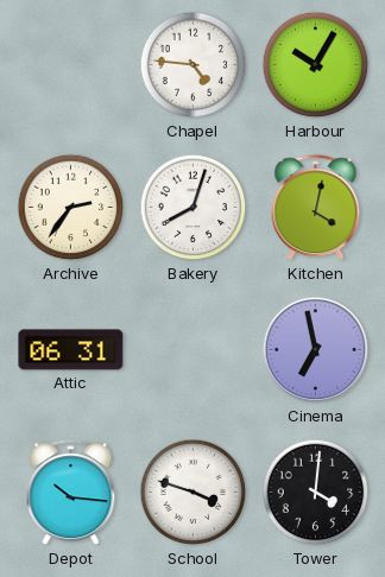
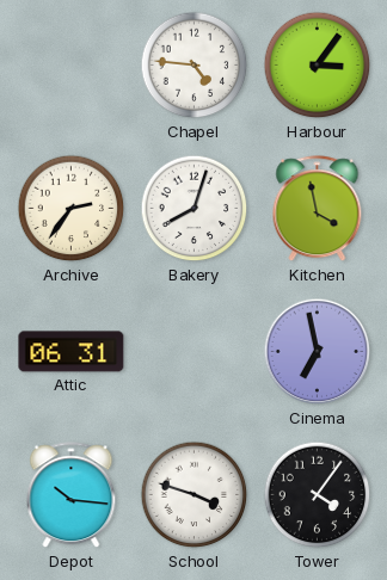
Harbour: 10:05 -> 3:06
Kitchen: 4:02 -> 3:58
Tower: 4:01 -> 4:06
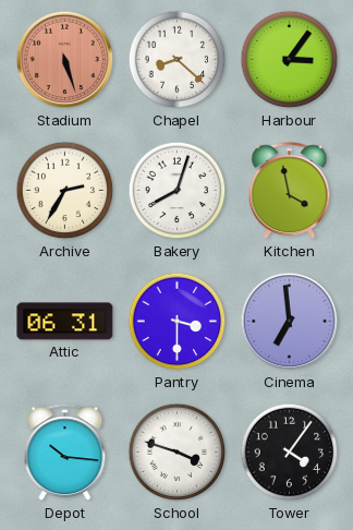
Stadium: none -> 5:27
Chapel: 4:46 -> 8:22
Archive: 2:36 -> 2:35
Pantry: none -> 3:30
Cinema: 6:58 -> 6:59
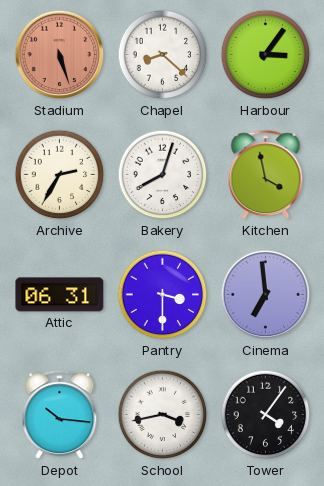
School: 3:48 -> 3:43
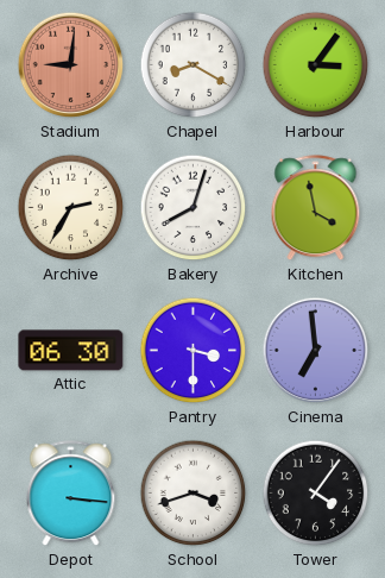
Stadium: 5:27 -> 9:01
Chapel: 8:22 -> 8:20
Attic: 06:31 -> 06:30
Depot: 10:16 -> 3:16
School: 3:43 -> 3:42
